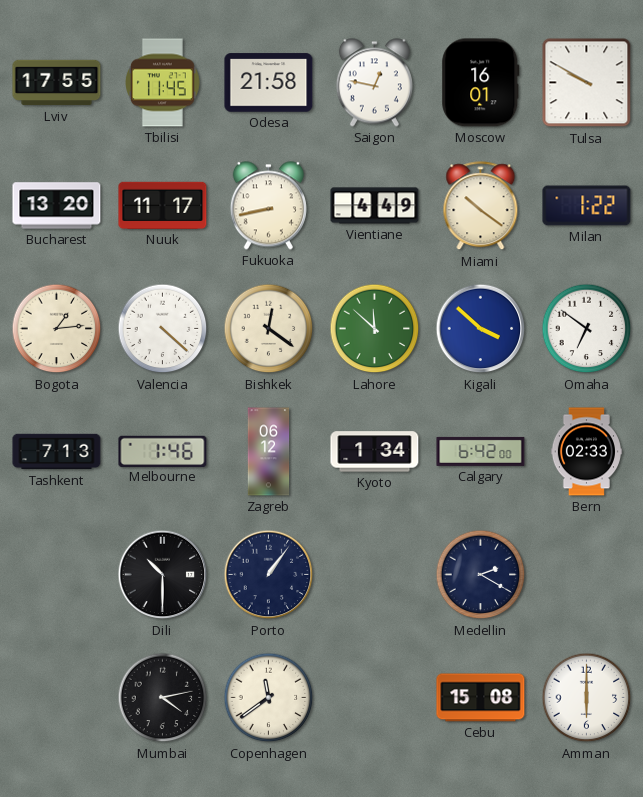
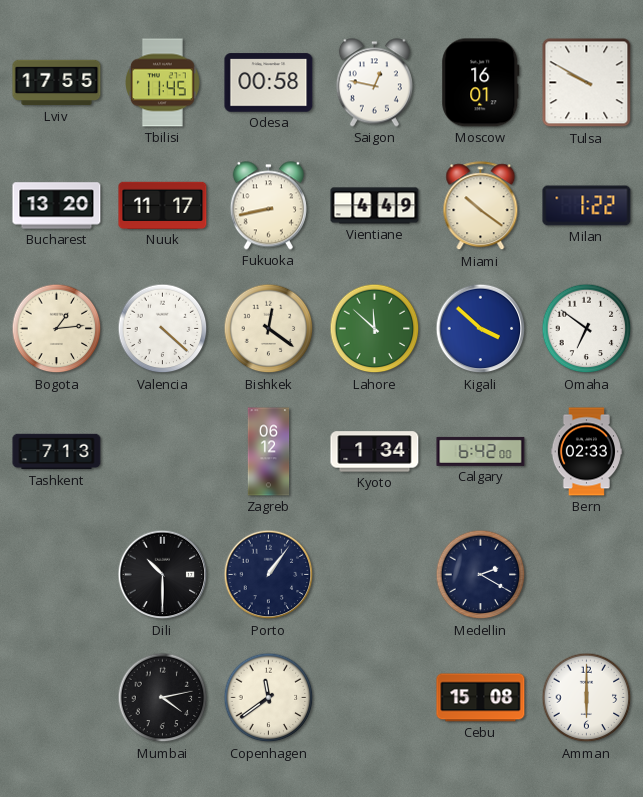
Odesa: 21:58 -> 00:58
Melbourne: 1:46 -> none
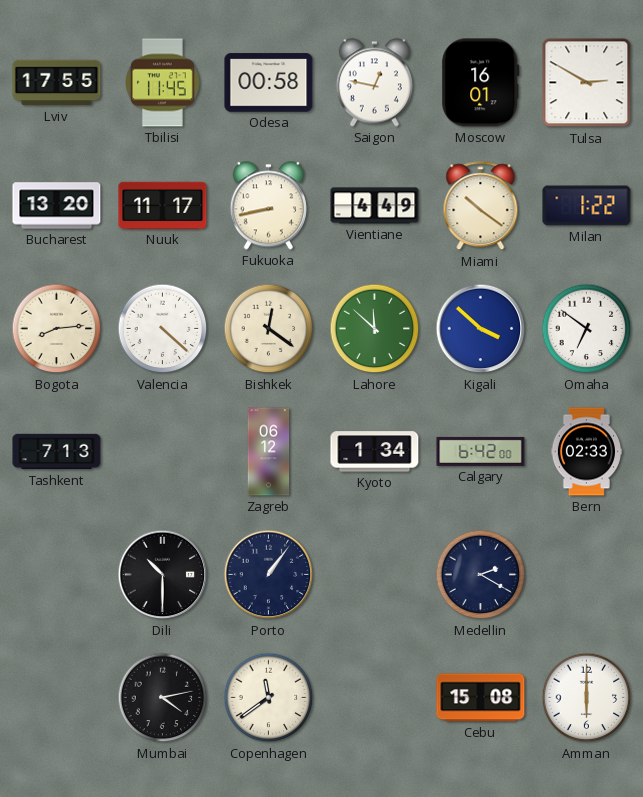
Tulsa: 9:50 -> 2:50
Bogota: 1:14 -> 8:14
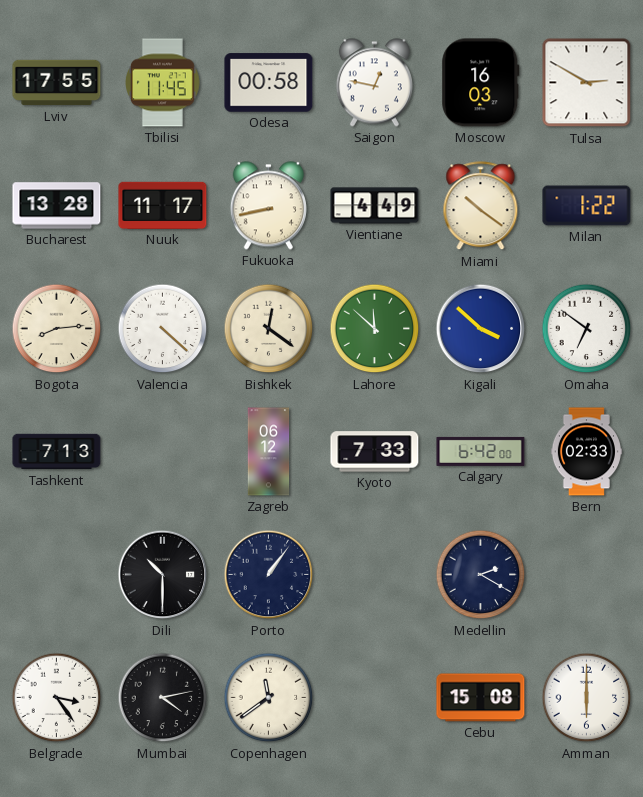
Moscow: 16:01 -> 16:03
Bucharest: 13:20 -> 13:28
Kyoto: 1:34 -> 7:33
Belgrade: none -> 3:24
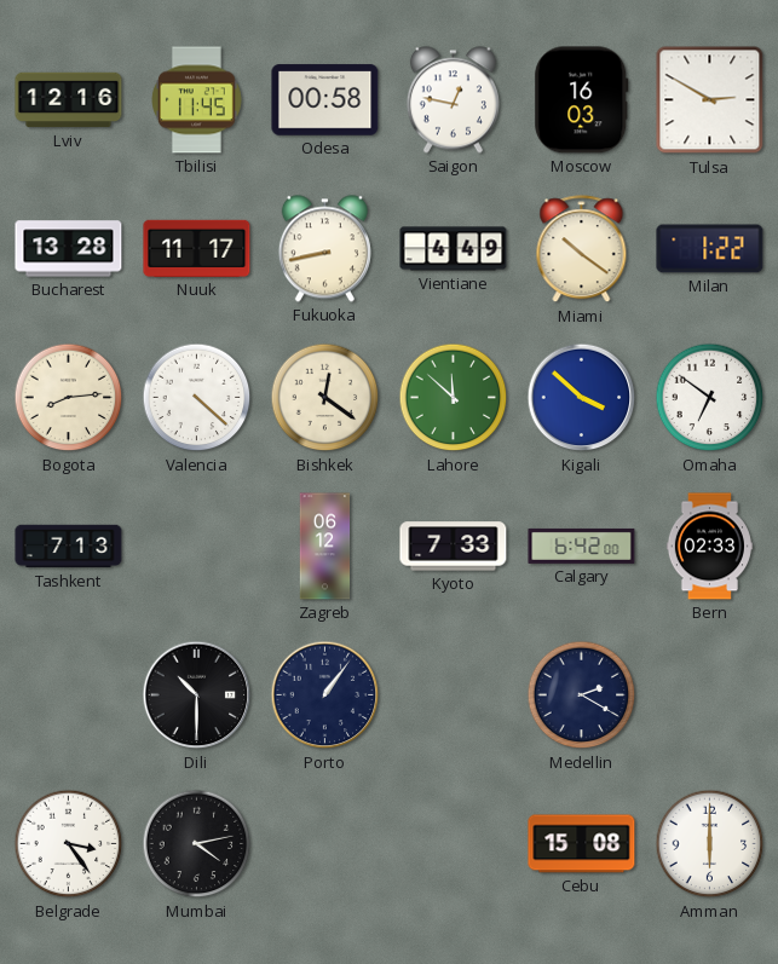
Lviv: 17:55 -> 12:16
Copenhagen: 11:39 -> none
